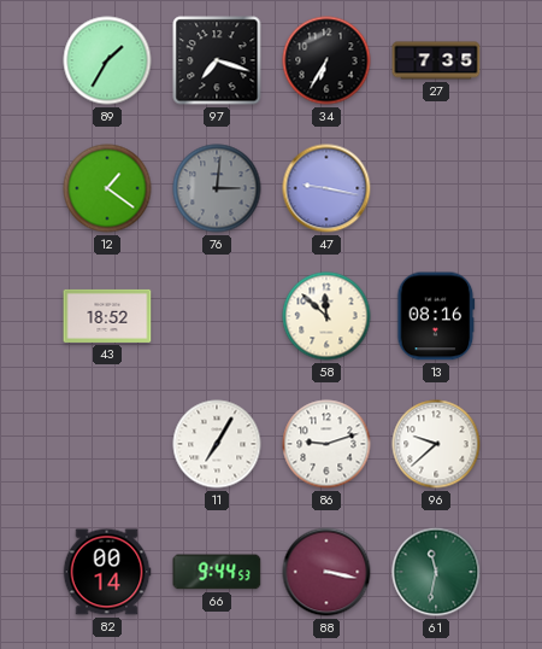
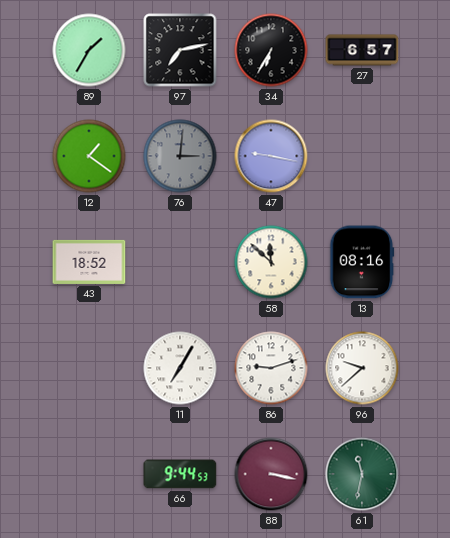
97: 7:18 -> 7:13
27: 7:35 -> 6:57
82: 00:14 -> none
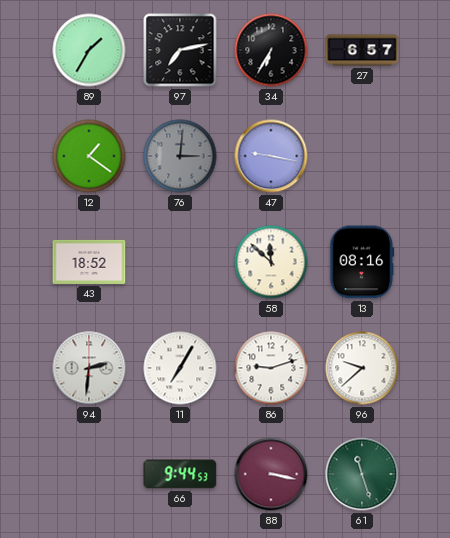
94: none -> 2:31
61: 11:32 -> 11:27
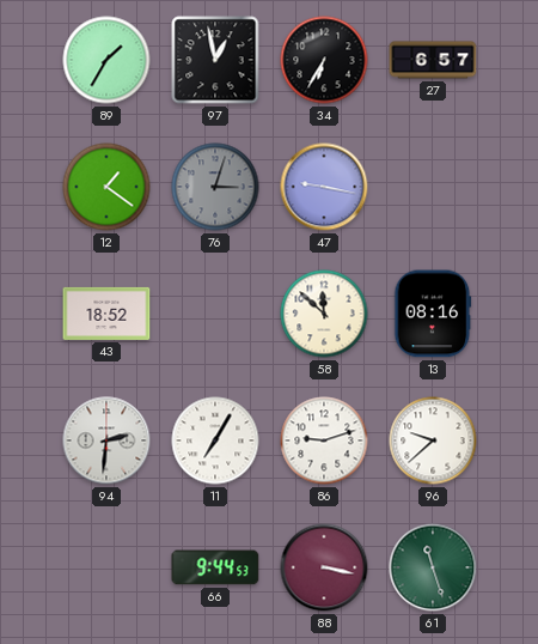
97: 7:13 -> 12:58
76: 3:01 -> 3:03
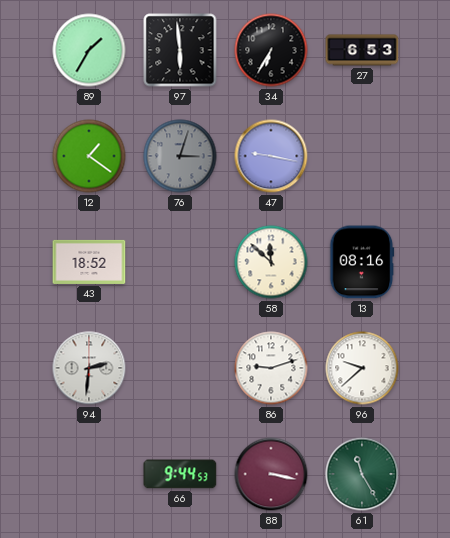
97: 12:58 -> 5:59
27: 6:57 -> 6:53
11: 7:05 -> none
61: 11:27 -> 11:25
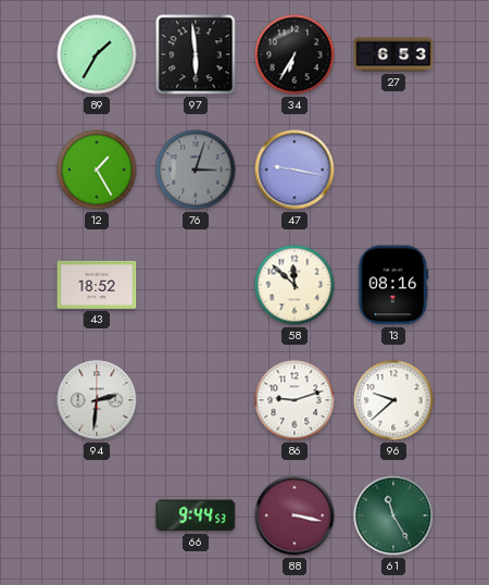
12: 1:21 -> 1:25
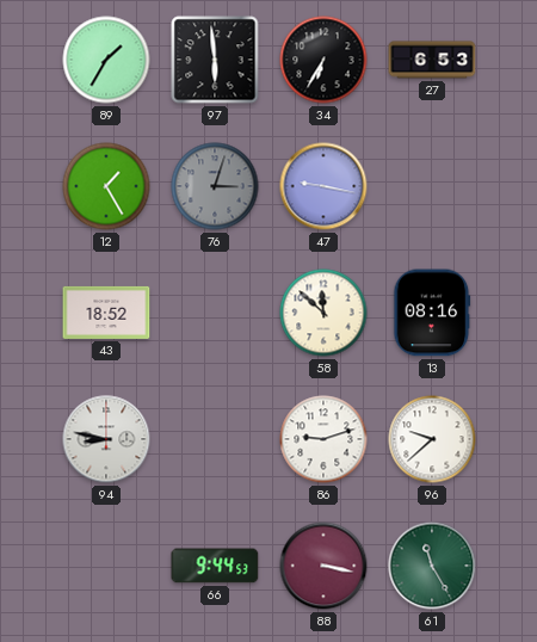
94: 2:31 -> 8:47
